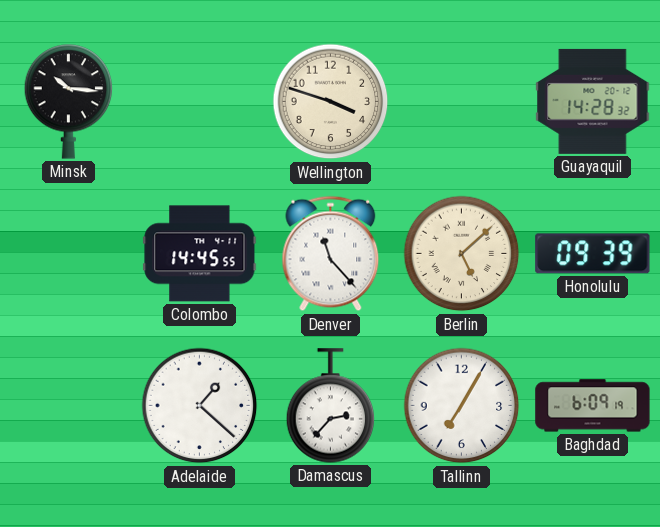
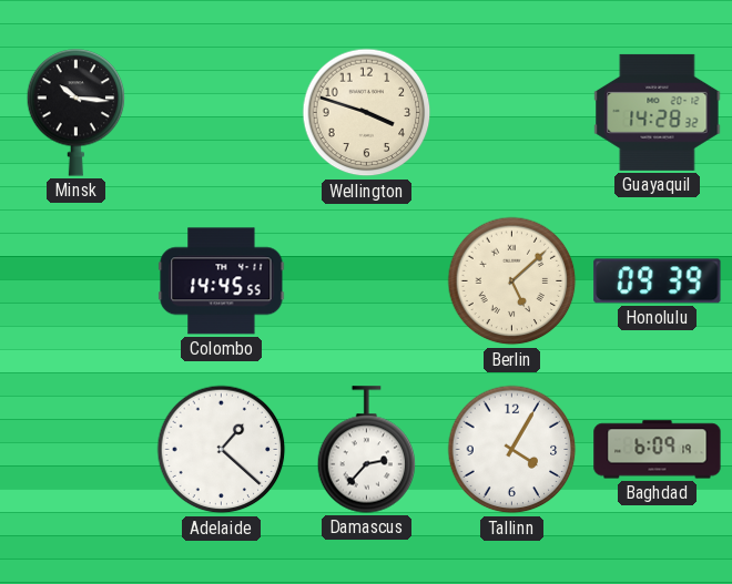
Denver: 11:23 -> none
Tallinn: 7:05 -> 4:05
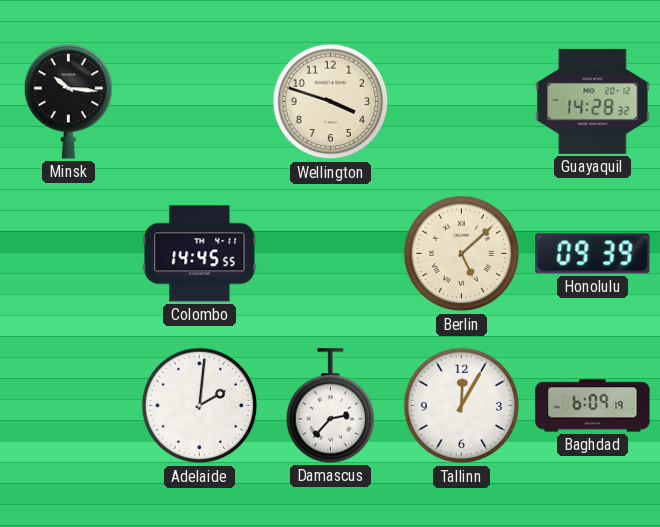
Adelaide: 1:22 -> 2:01
Tallinn: 4:05 -> 12:05
